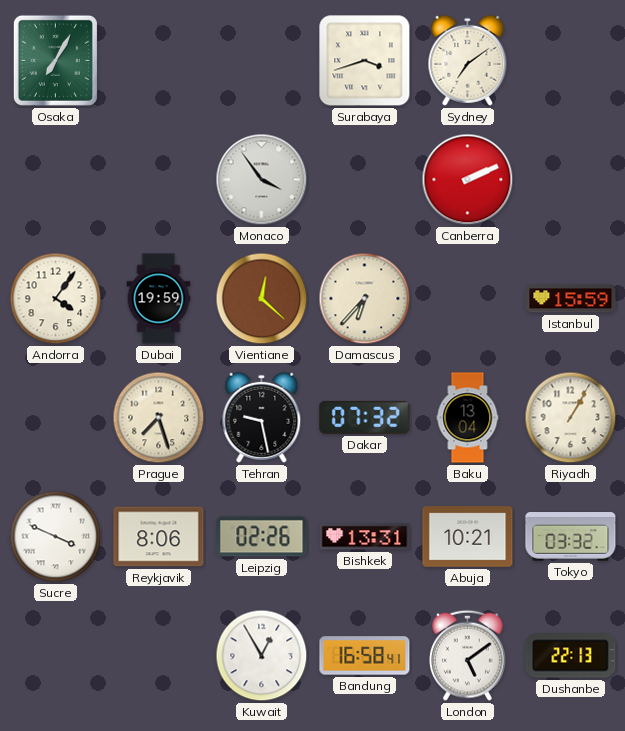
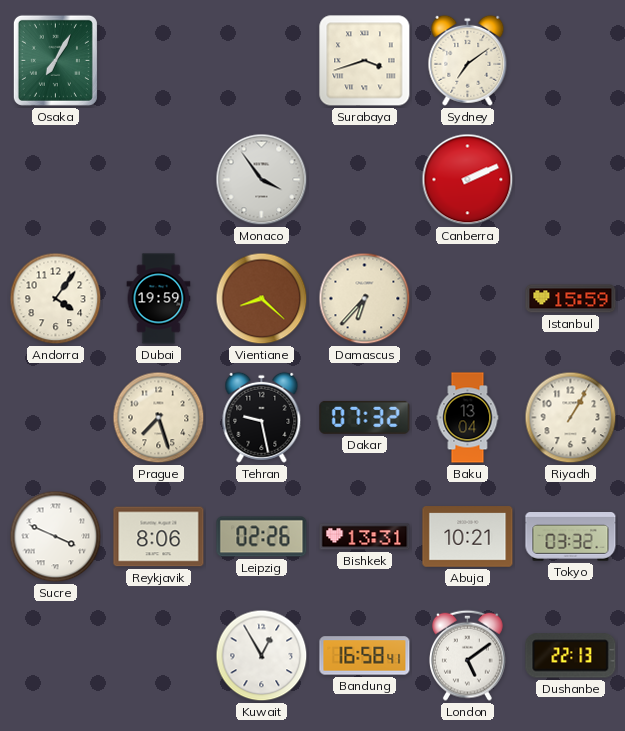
Vientiane: 12:22 -> 8:22
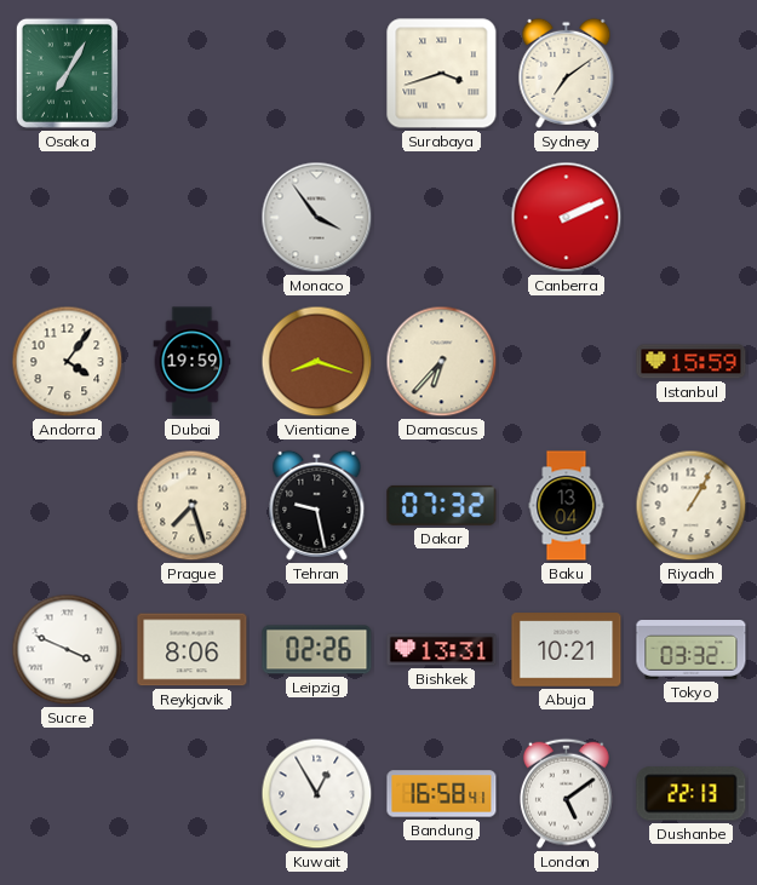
Vientiane: 8:22 -> 8:18
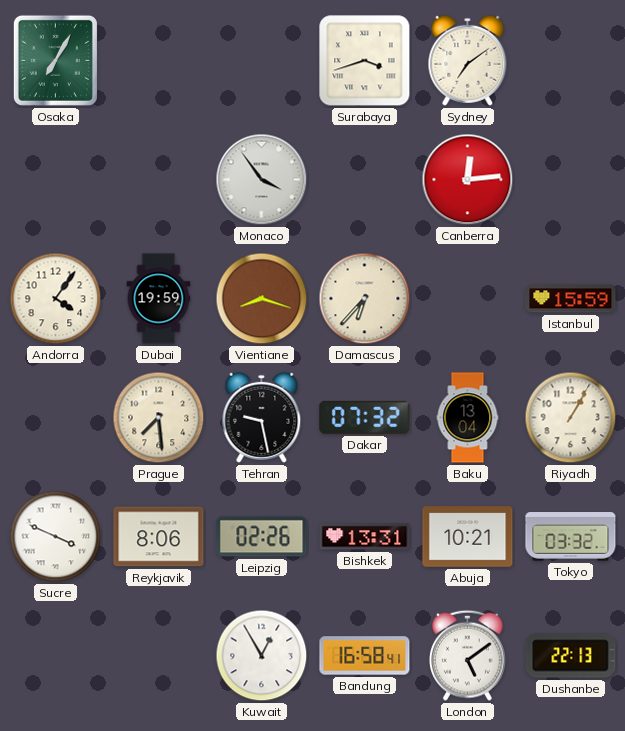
Canberra: 2:11 -> 12:14
Prague: 7:27 -> 7:29
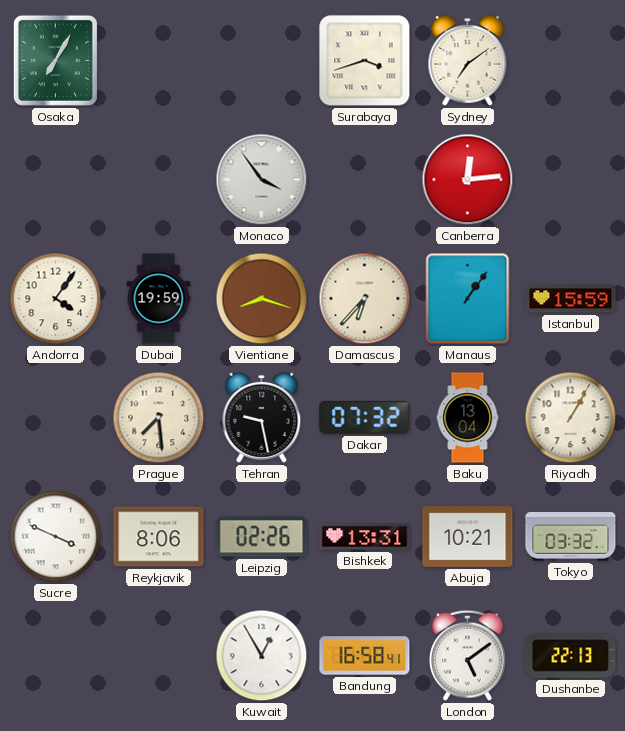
Manaus: none -> 1:06
